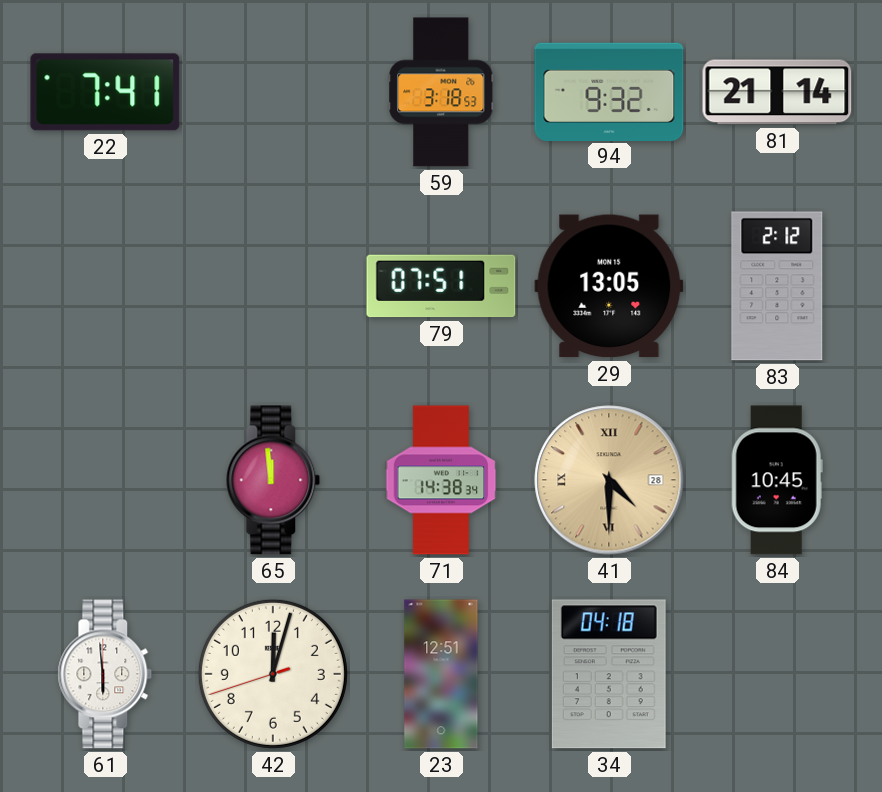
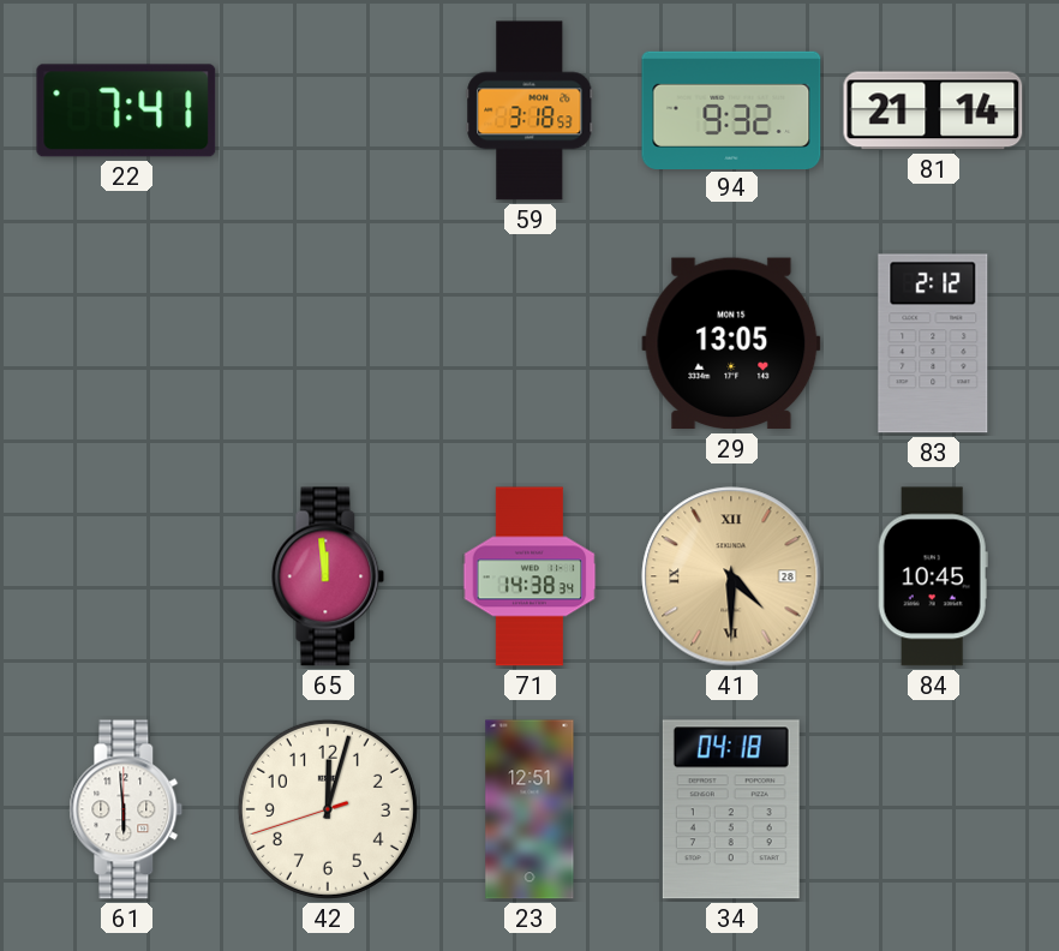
79: 07:51 -> none
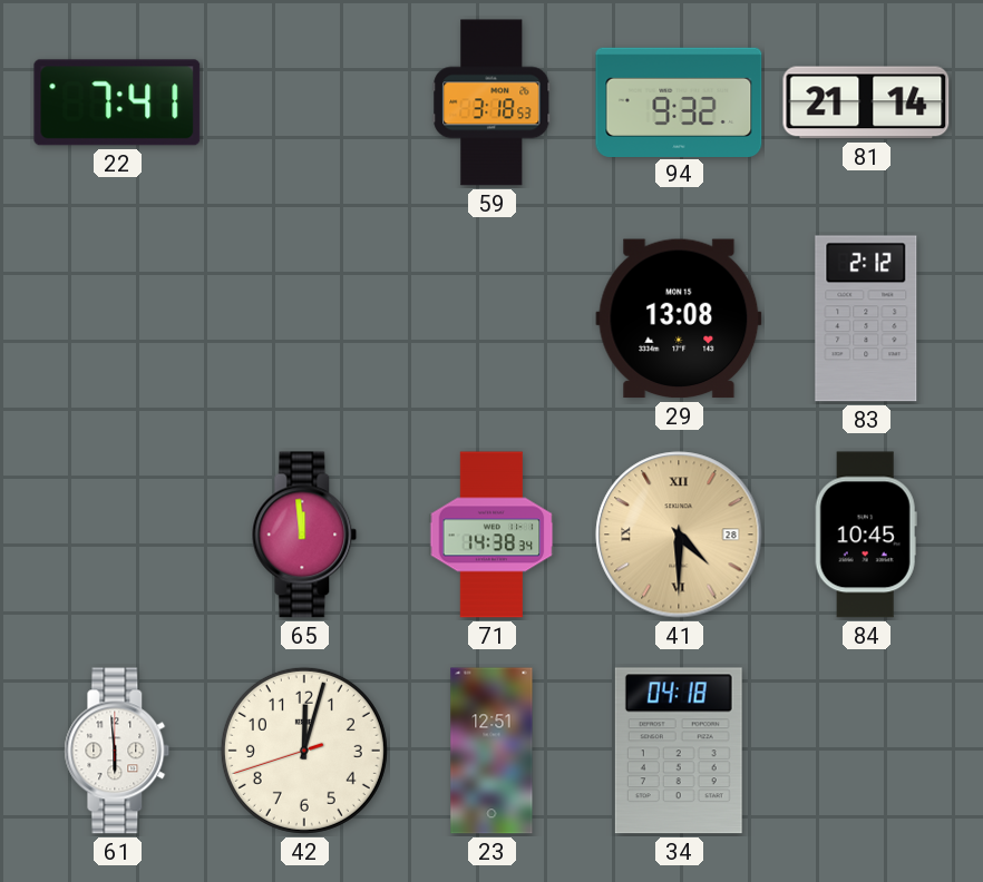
29: 13:05 -> 13:08
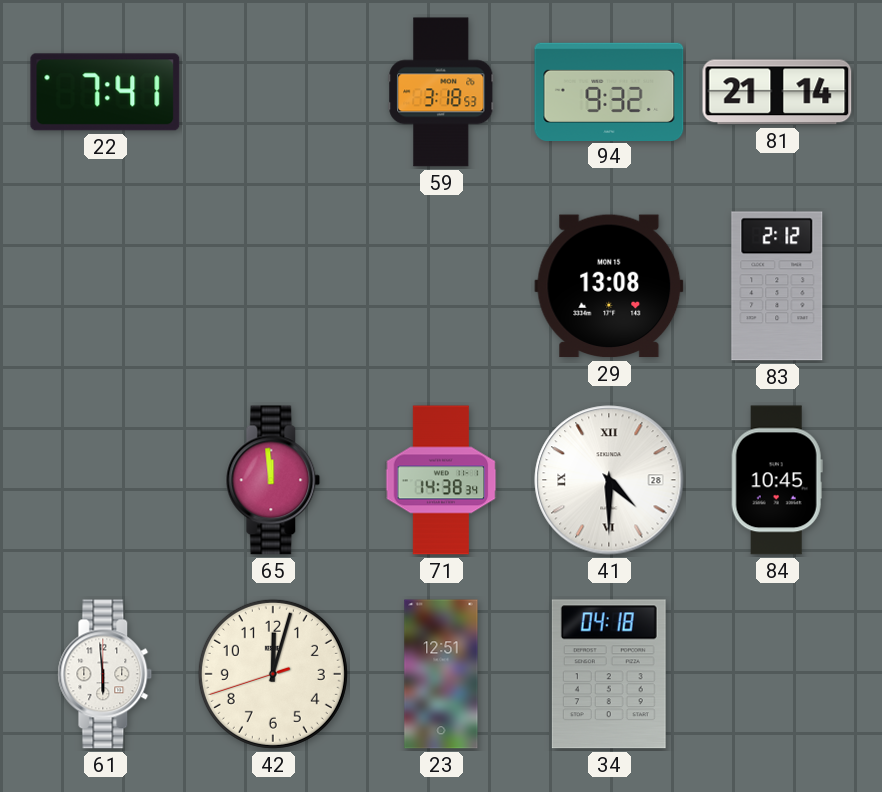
41 dial: champagne -> white
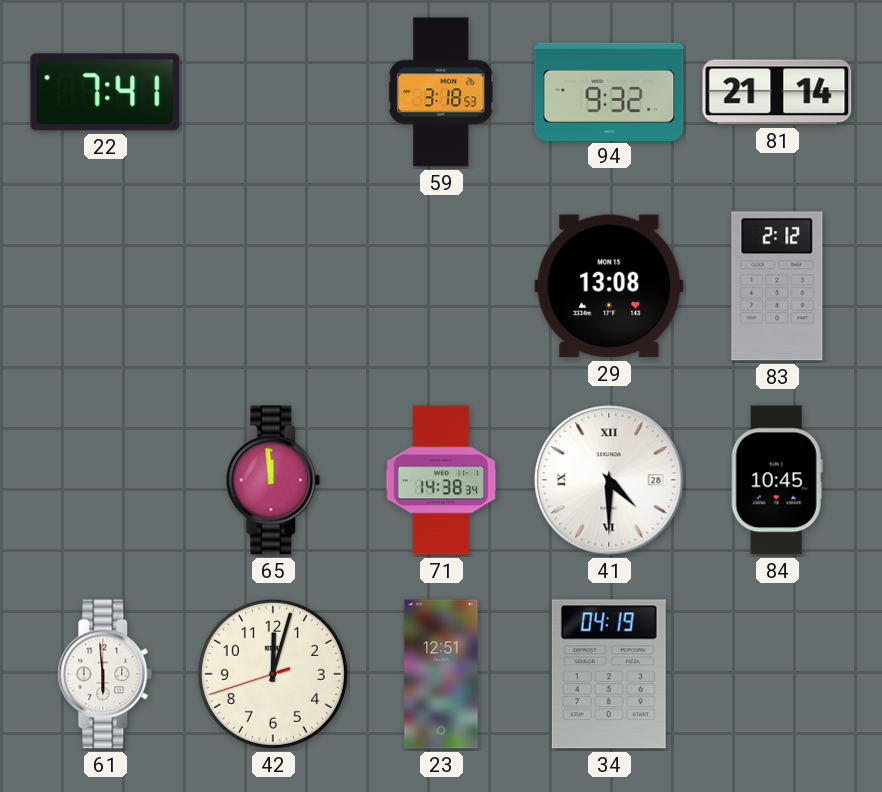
34: 04:18 -> 04:19
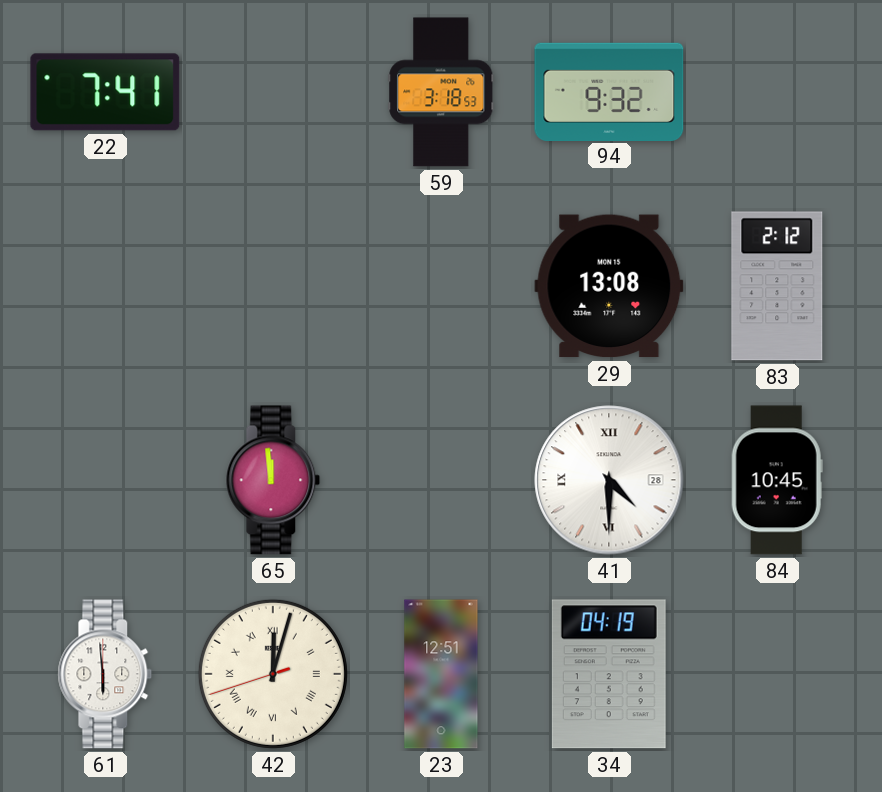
81: 21:14 -> none
71: 14:38 -> none
42 numerals: Arabic -> Roman
